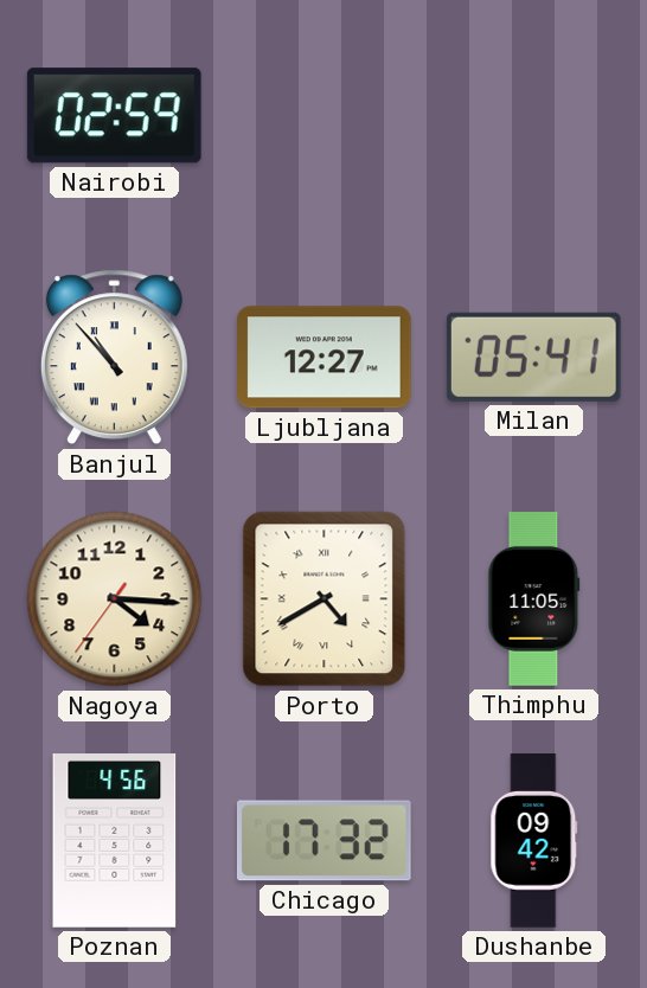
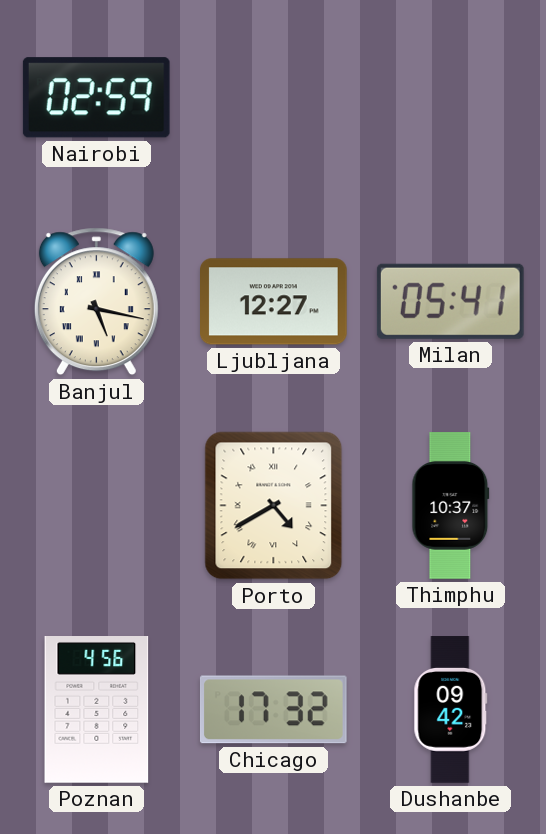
Banjul: 10:53 -> 5:17
Nagoya: 4:15 -> none
Thimphu: 11:05 -> 10:37
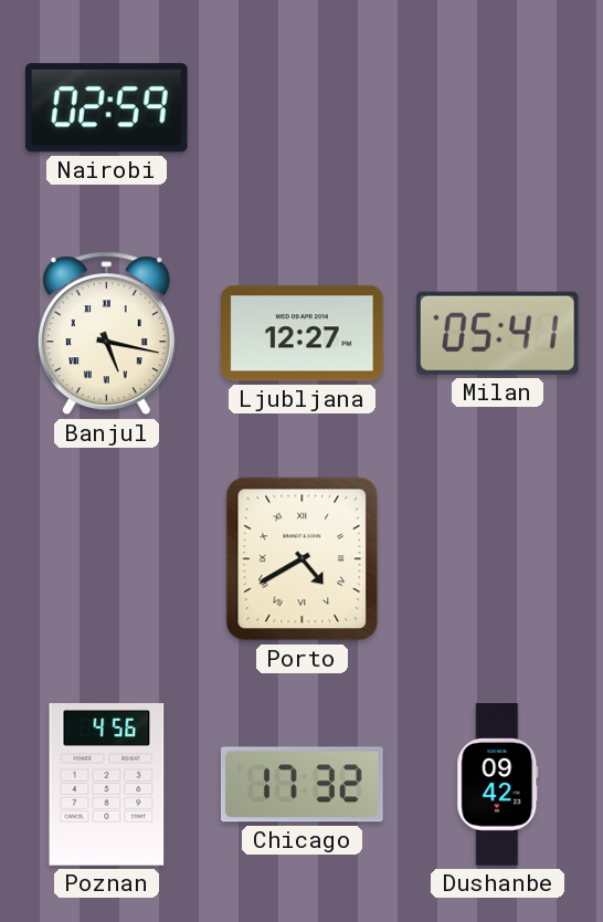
Thimphu: 10:37 -> none
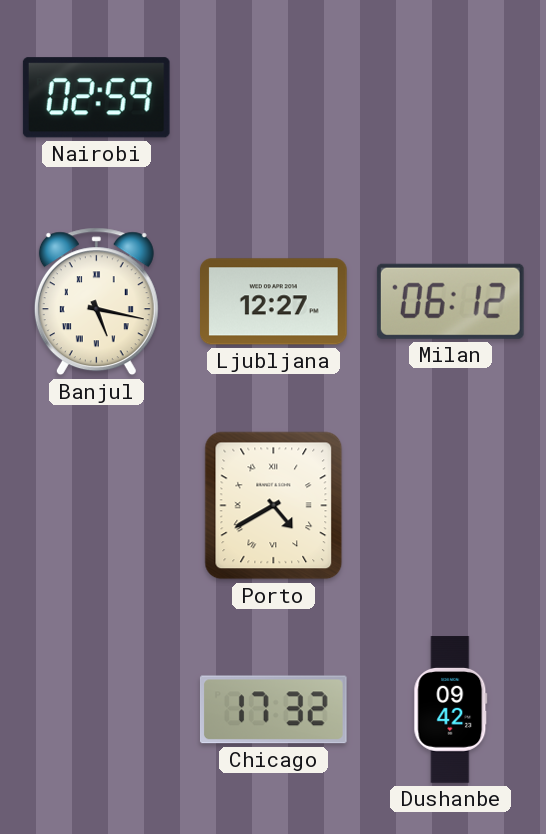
Milan: 05:41 -> 06:12
Poznan: 4:56 -> none
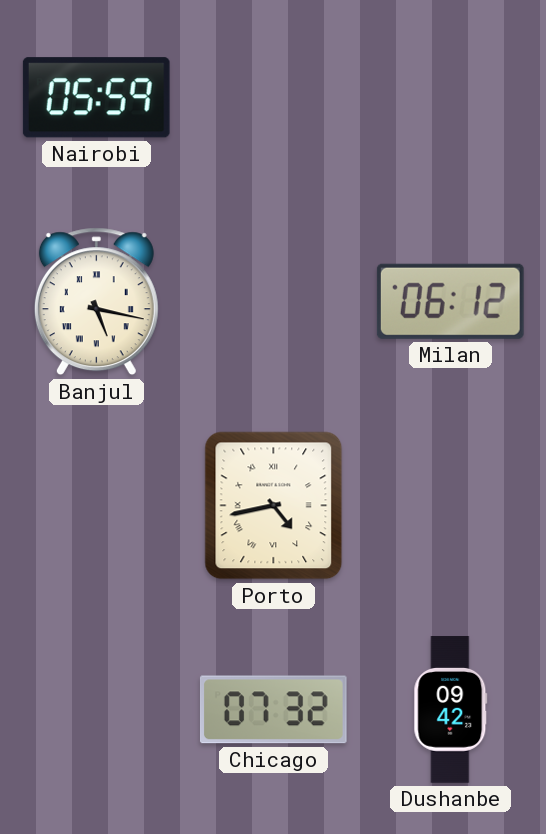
Nairobi: 02:59 -> 05:59
Ljubljana: 12:27 -> none
Porto: 4:40 -> 4:43
Chicago: 17:32 -> 07:32
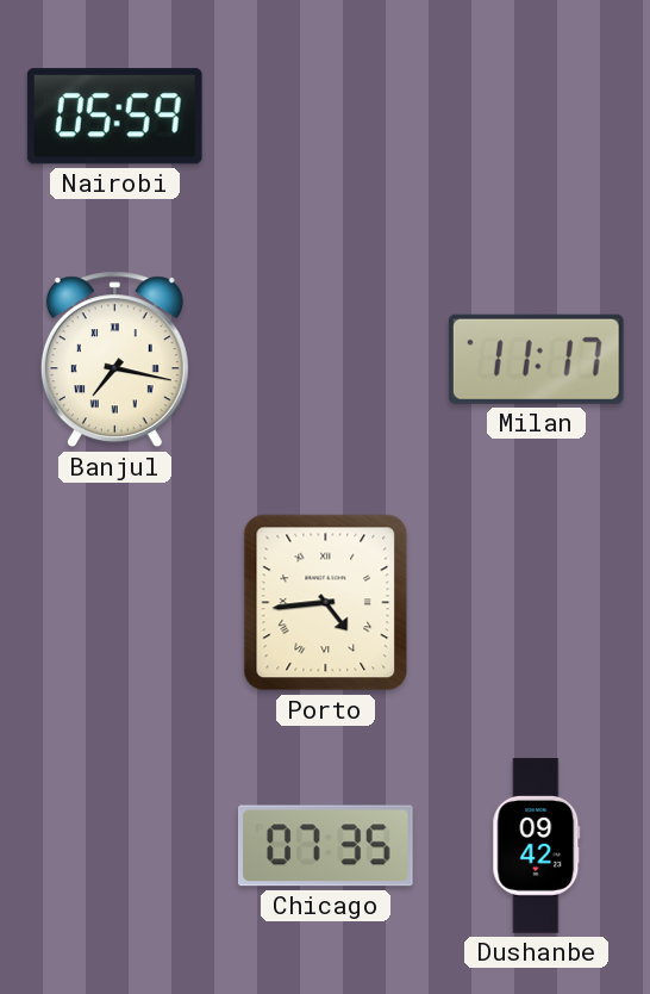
Banjul: 5:17 -> 7:17
Milan: 06:12 -> 11:17
Porto: 4:43 -> 4:44
Chicago: 07:32 -> 07:35
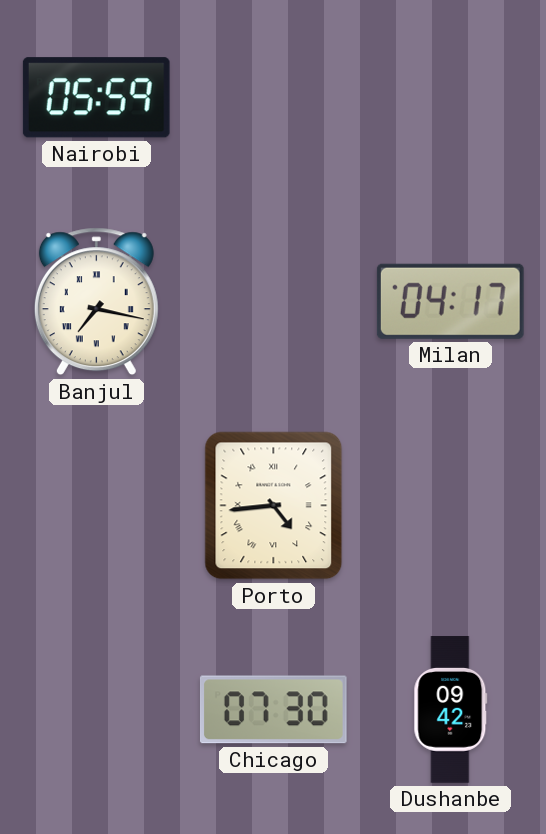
Milan: 11:17 -> 04:17
Chicago: 07:35 -> 07:30
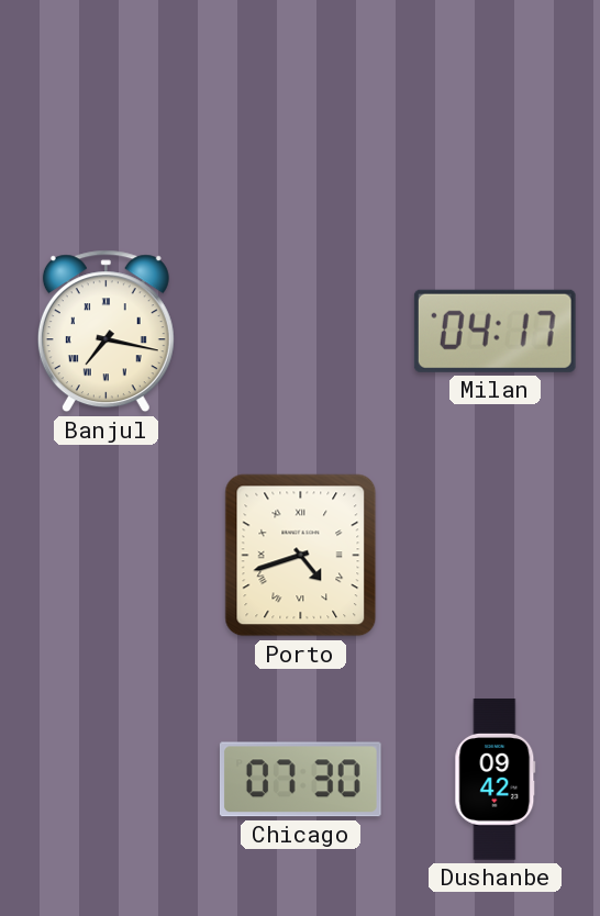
Nairobi: 05:59 -> none
Porto: 4:44 -> 4:42
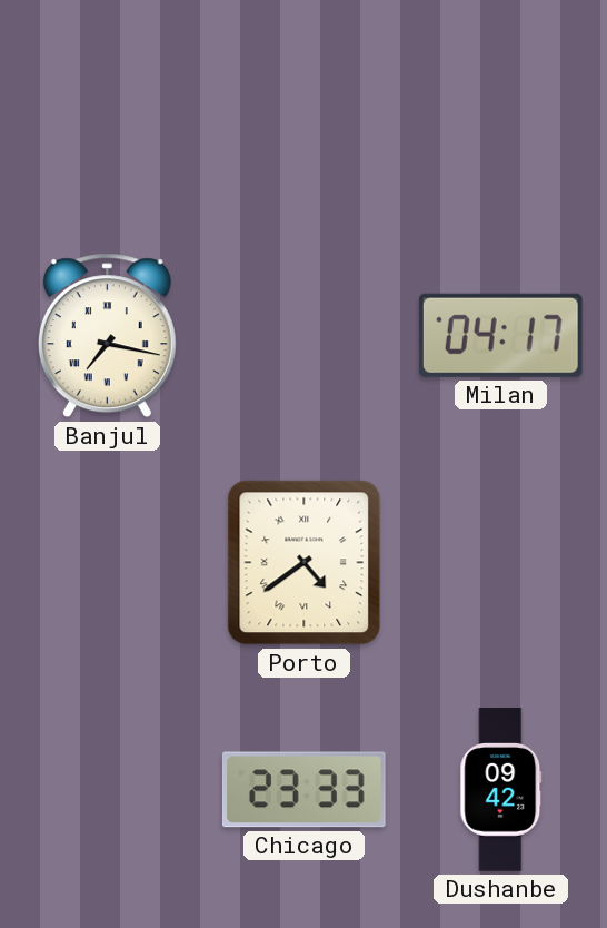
Porto: 4:42 -> 4:39
Chicago: 07:30 -> 23:33
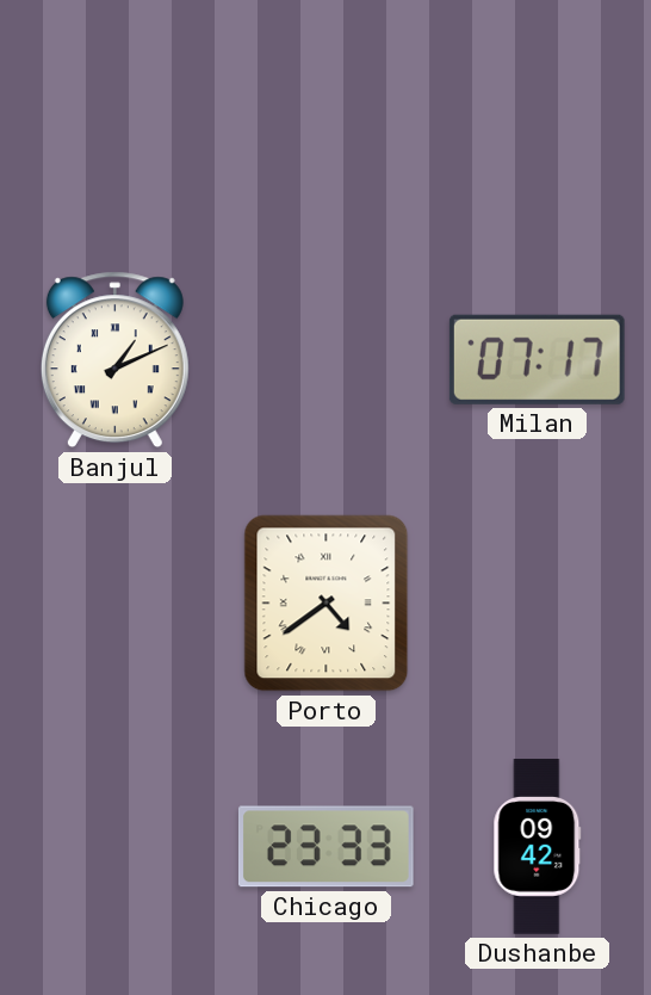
Banjul: 7:17 -> 1:11
Milan: 04:17 -> 07:17
